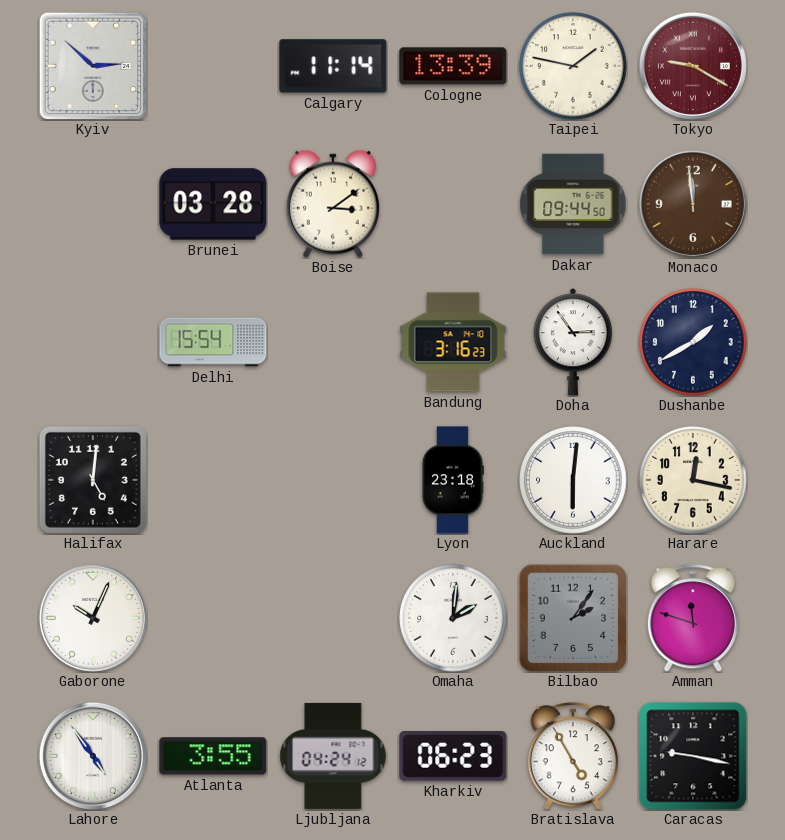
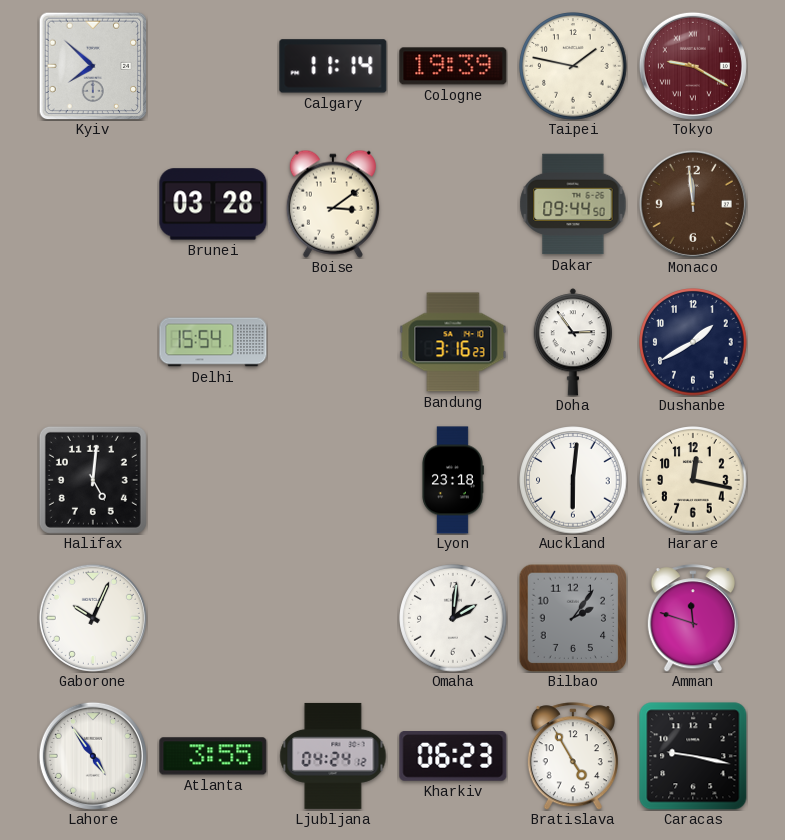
Kyiv: 2:52 -> 7:52
Cologne: 13:39 -> 19:39
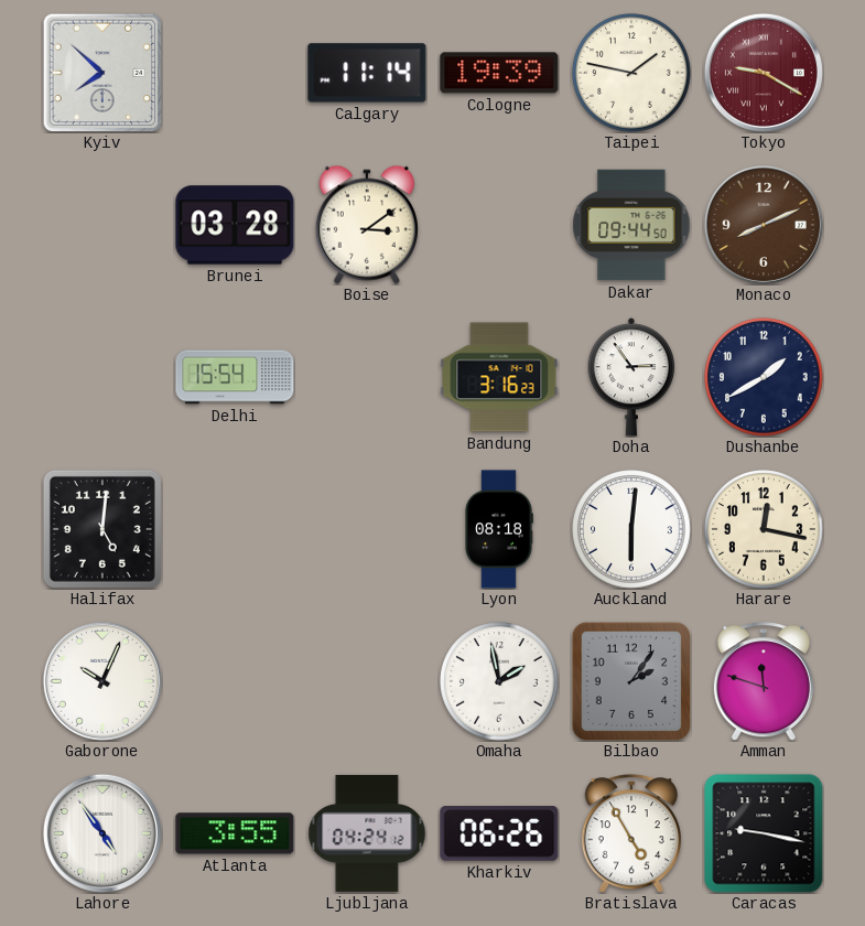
Monaco: 11:59 -> 8:11
Lyon: 23:18 -> 08:18
Omaha: 2:01 -> 1:58
Kharkiv: 06:23 -> 06:26
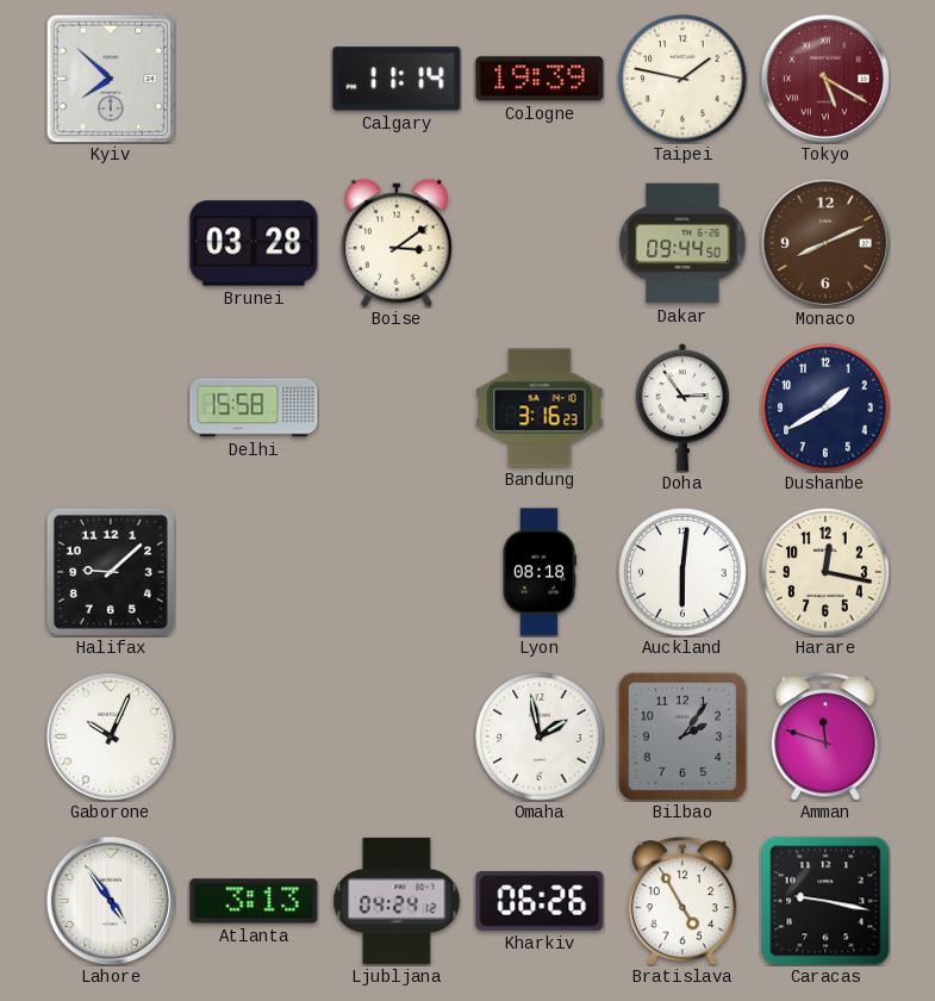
Tokyo: 9:20 -> 5:20
Delhi: 15:54 -> 15:58
Halifax: 5:01 -> 9:08
Atlanta: 3:55 -> 3:13
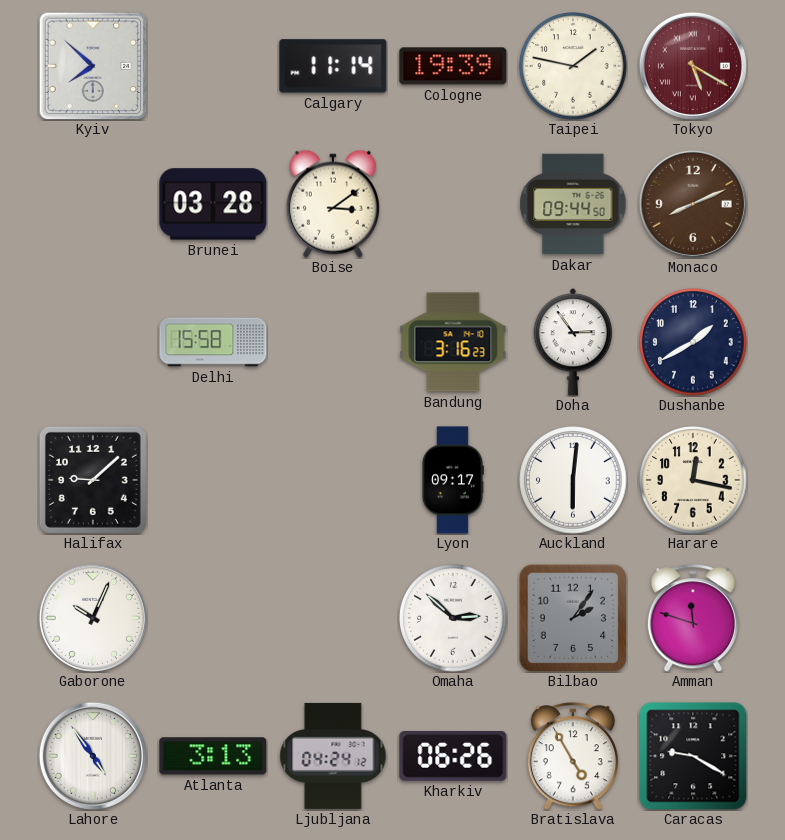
Lyon: 08:18 -> 09:17
Omaha: 1:58 -> 2:52
Caracas: 9:17 -> 9:20
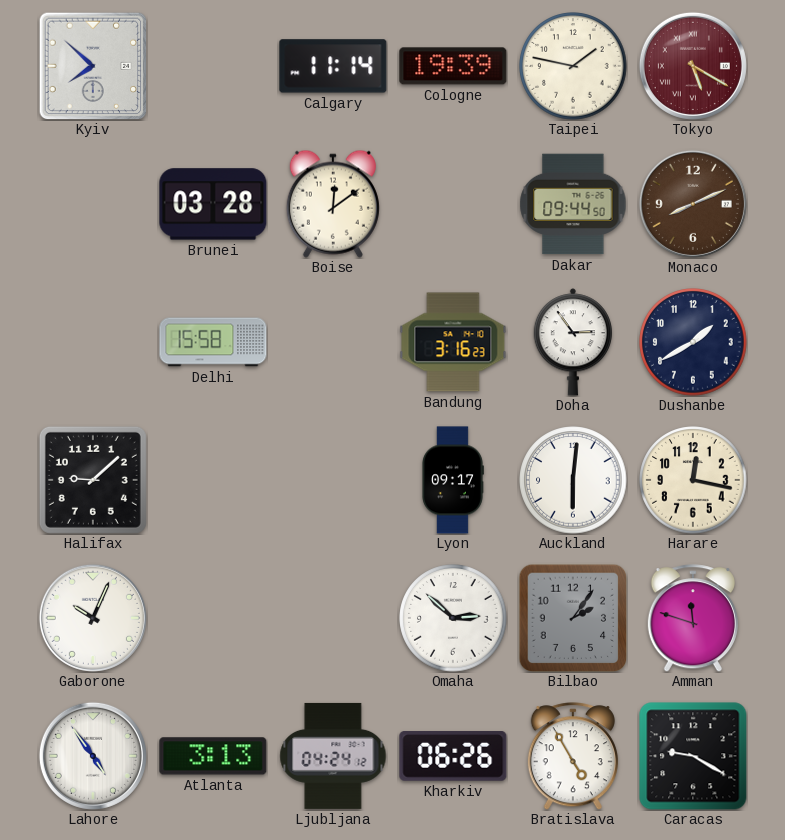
Boise: 3:09 -> 12:09
